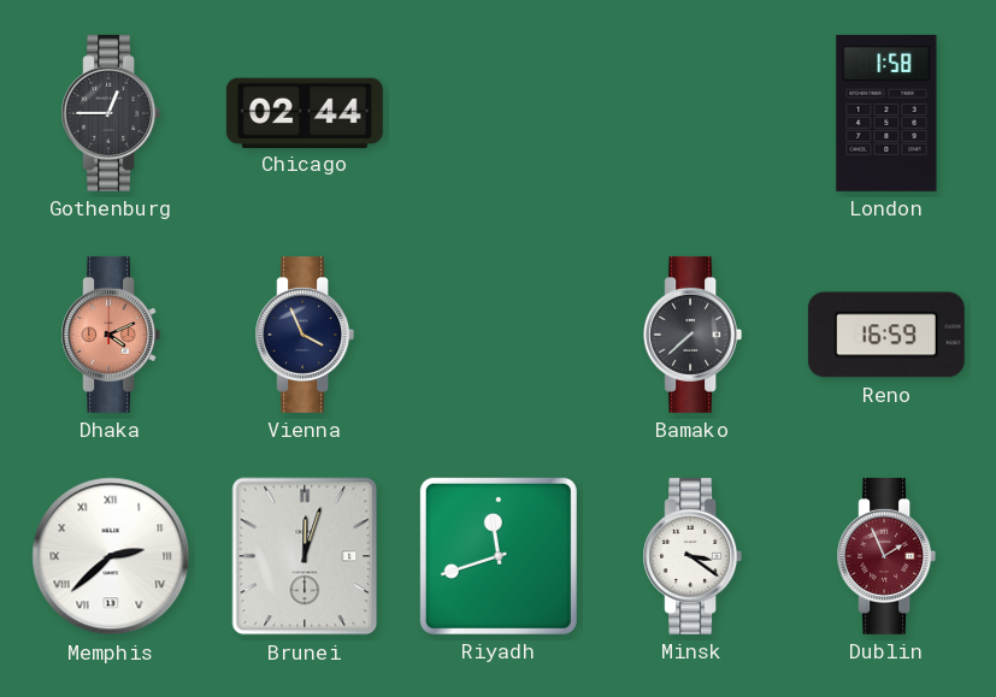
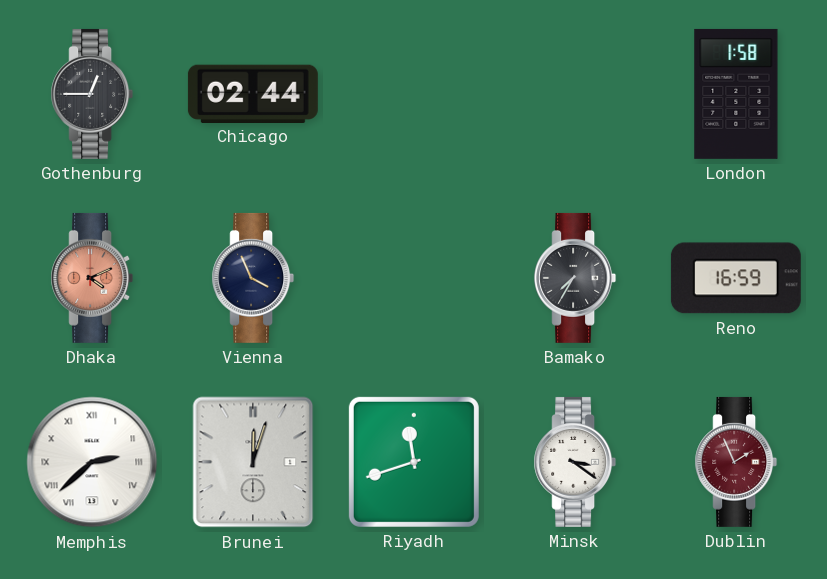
Bamako: 7:38 -> 7:35
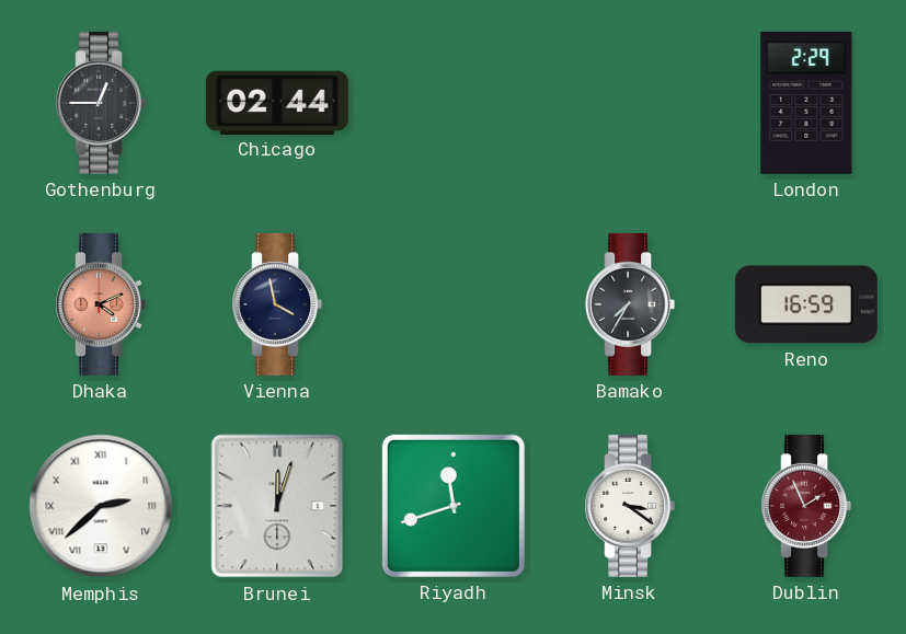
London: 1:58 -> 2:29
Vienna: 3:56 -> 3:58
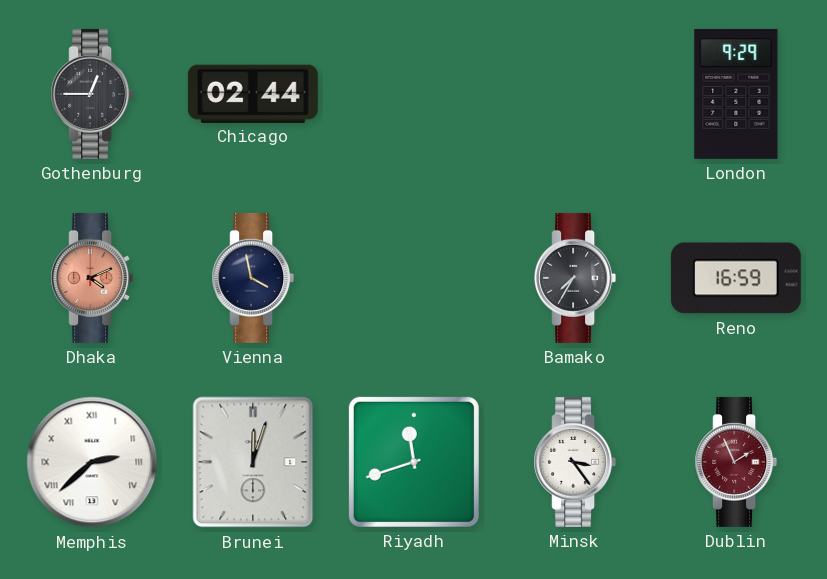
London: 2:29 -> 9:29
Minsk: 3:21 -> 3:24
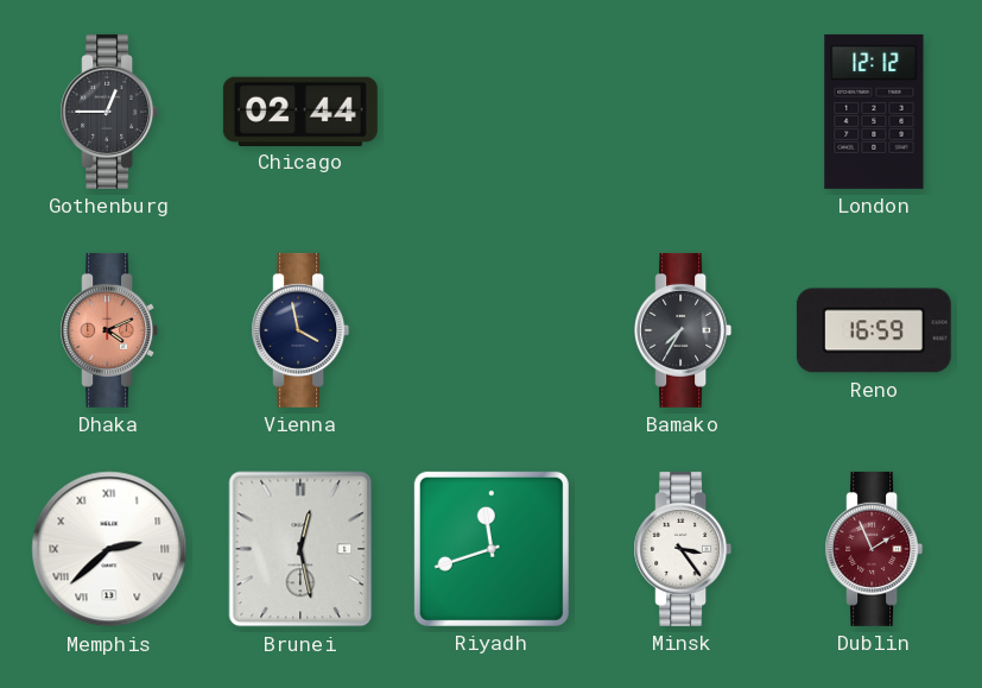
London: 9:29 -> 12:12
Brunei: 12:03 -> 12:28
